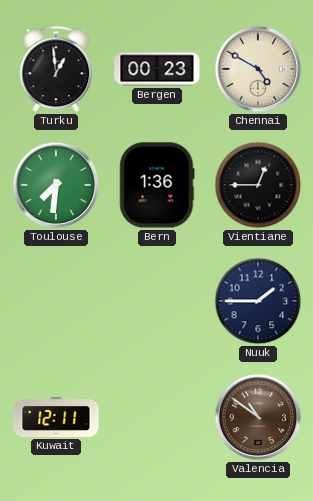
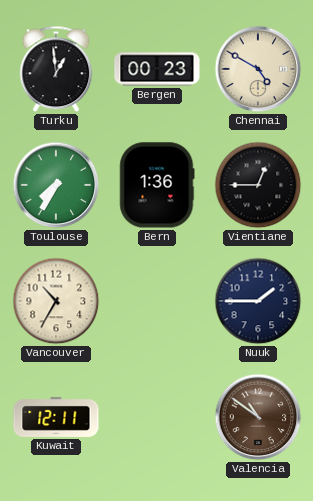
Toulouse: 7:31 -> 7:35
Vancouver: none -> 10:35
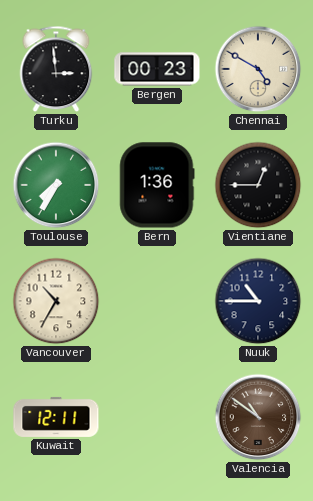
Turku: 12:59 -> 2:59
Nuuk: 1:45 -> 10:45
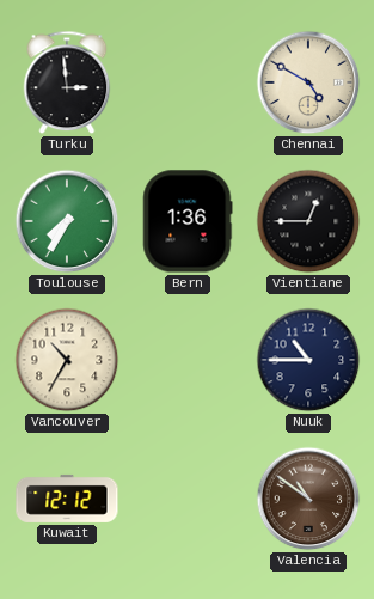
Bergen: 00:23 -> none
Kuwait: 12:11 -> 12:12
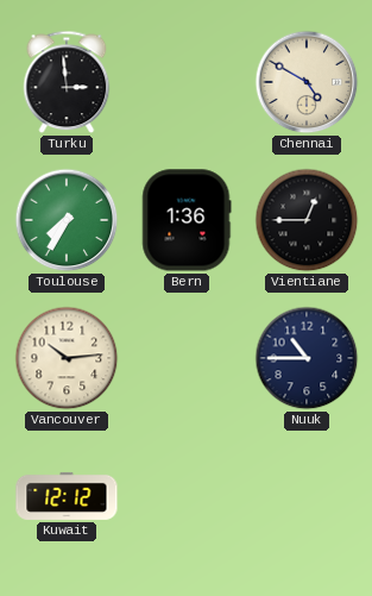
Vancouver: 10:35 -> 10:14
Valencia: 10:51 -> none
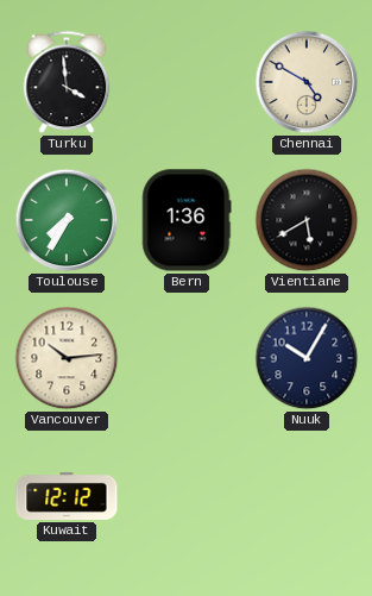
Turku: 2:59 -> 3:59
Vientiane: 12:45 -> 5:40
Nuuk: 10:45 -> 10:05
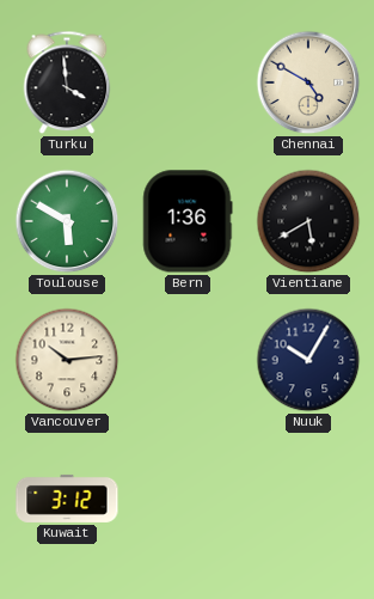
Toulouse: 7:35 -> 5:50
Kuwait: 12:12 -> 3:12
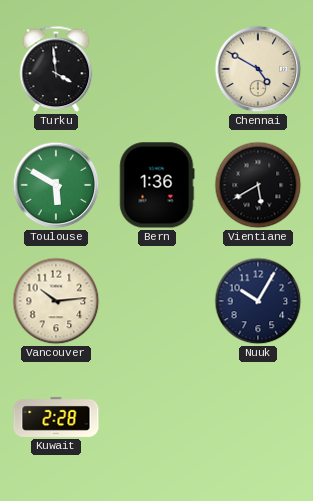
Kuwait: 3:12 -> 2:28
